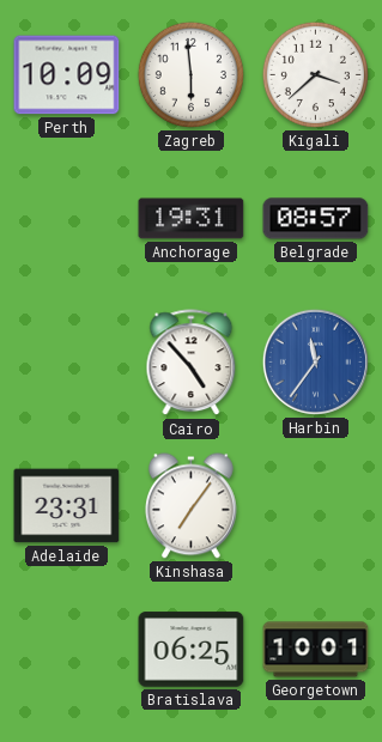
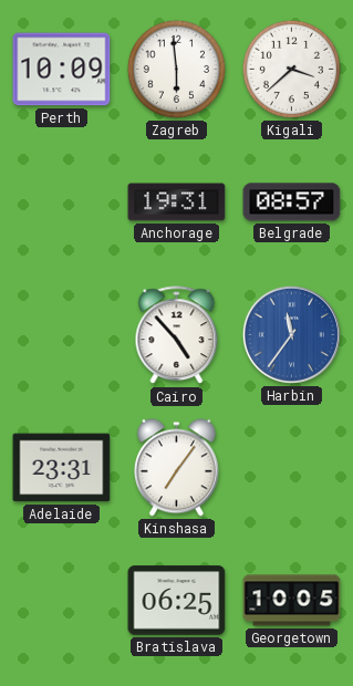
Georgetown: 10:01 -> 10:05
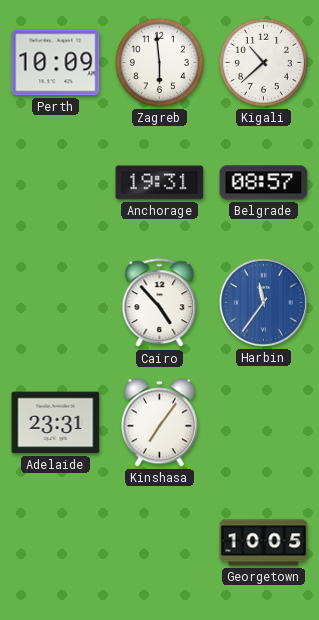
Kigali: 3:38 -> 10:38
Bratislava: 06:25 -> none
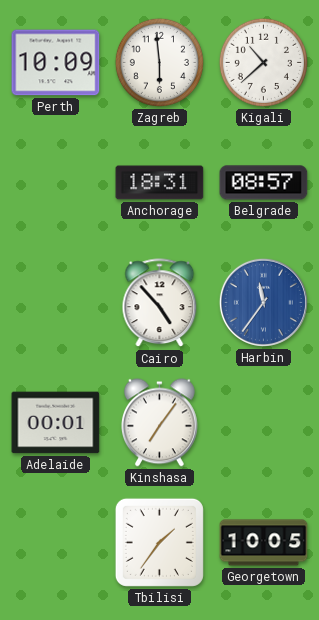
Anchorage: 19:31 -> 18:31
Adelaide: 23:31 -> 00:01
Tbilisi: none -> 1:36
